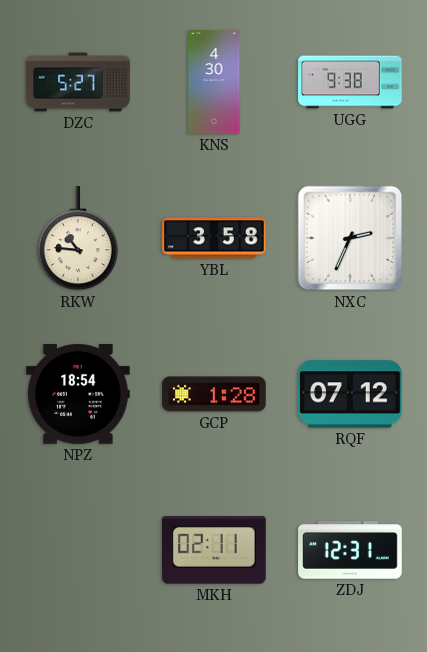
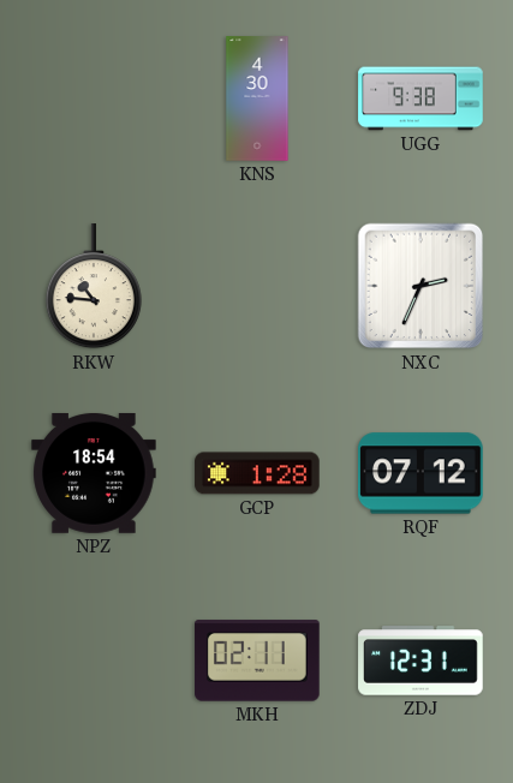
DZC: 5:27 -> none
YBL: 3:58 -> none
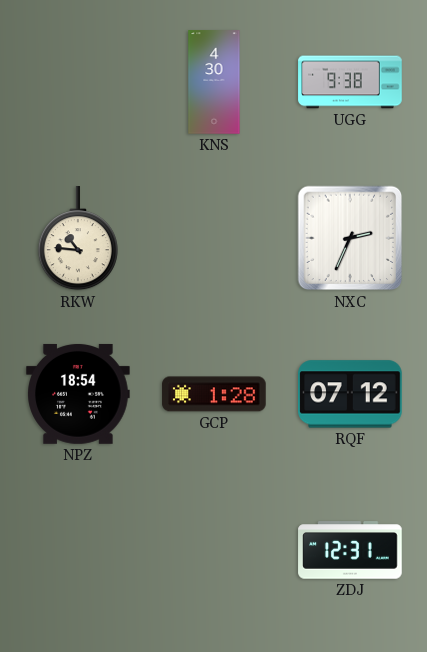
MKH: 02:11 -> none
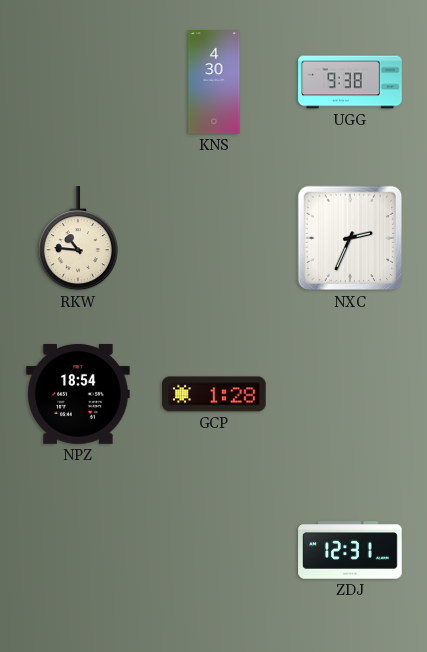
RQF: 07:12 -> none
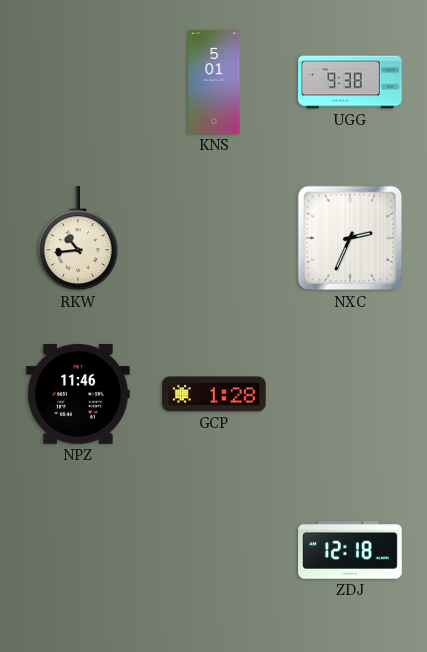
KNS: 4:30 -> 5:01
RKW: 10:46 -> 10:44
NPZ: 18:54 -> 11:46
ZDJ: 12:31 -> 12:18
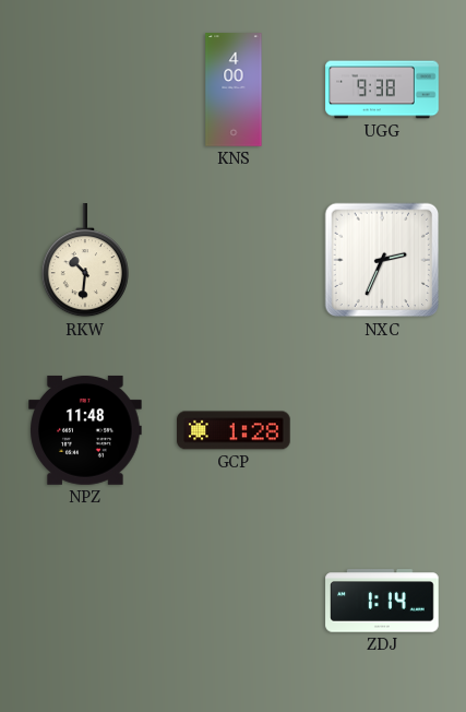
KNS: 5:01 -> 4:00
RKW: 10:44 -> 10:31
NPZ: 11:46 -> 11:48
ZDJ: 12:18 -> 1:14
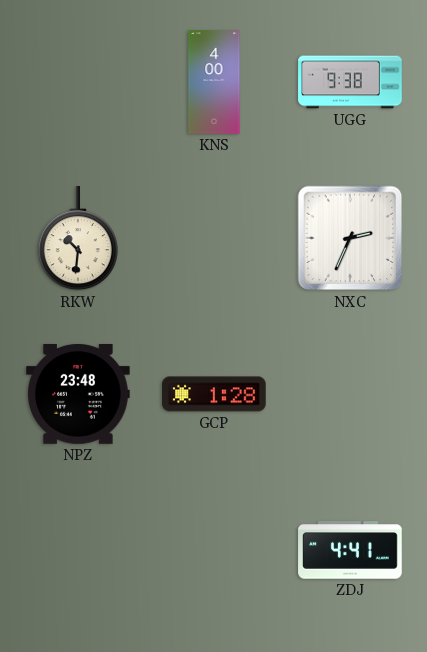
NPZ: 11:48 -> 23:48
ZDJ: 1:14 -> 4:41
